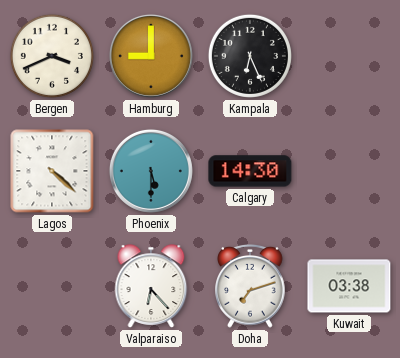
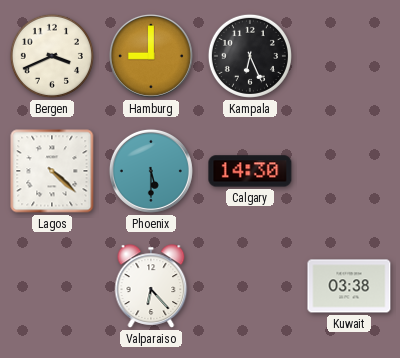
Doha: 7:12 -> none
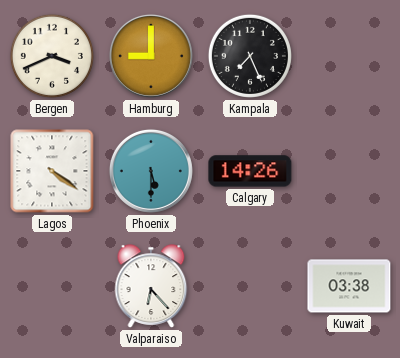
Kampala: 6:26 -> 7:26
Lagos: 4:22 -> 4:21
Calgary: 14:30 -> 14:26
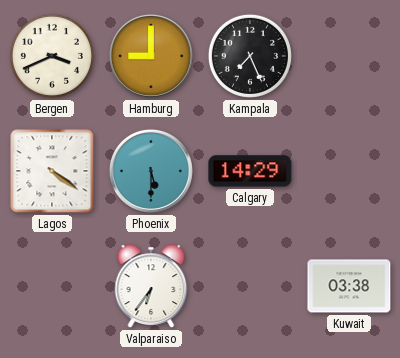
Calgary: 14:26 -> 14:29
Valparaiso: 6:23 -> 6:36
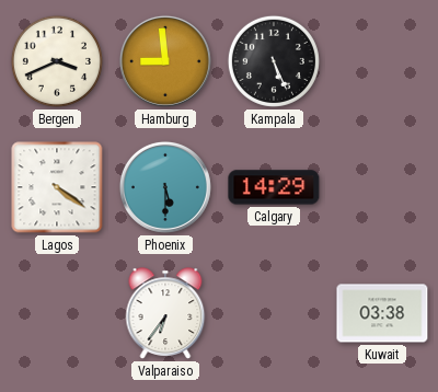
Hamburg: 9:00 -> 8:59
Kampala: 7:26 -> 5:26
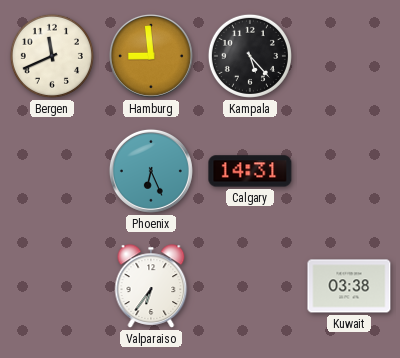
Bergen: 3:41 -> 11:41
Kampala: 5:26 -> 5:23
Lagos: 4:21 -> none
Phoenix: 5:30 -> 6:26
Calgary: 14:29 -> 14:31
